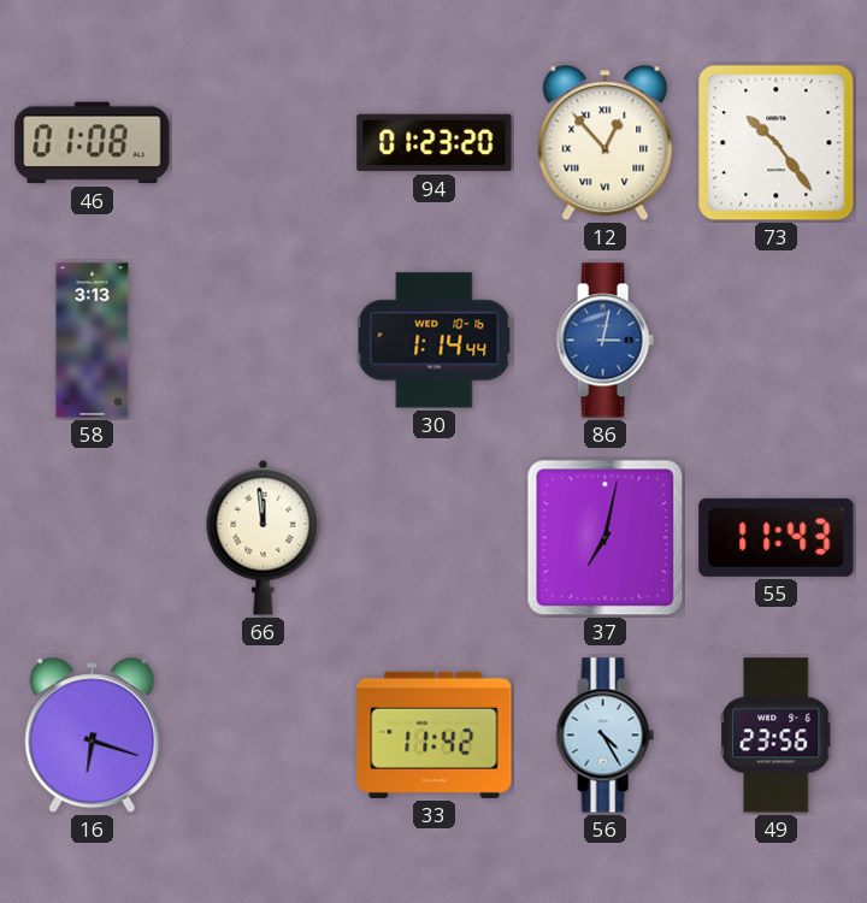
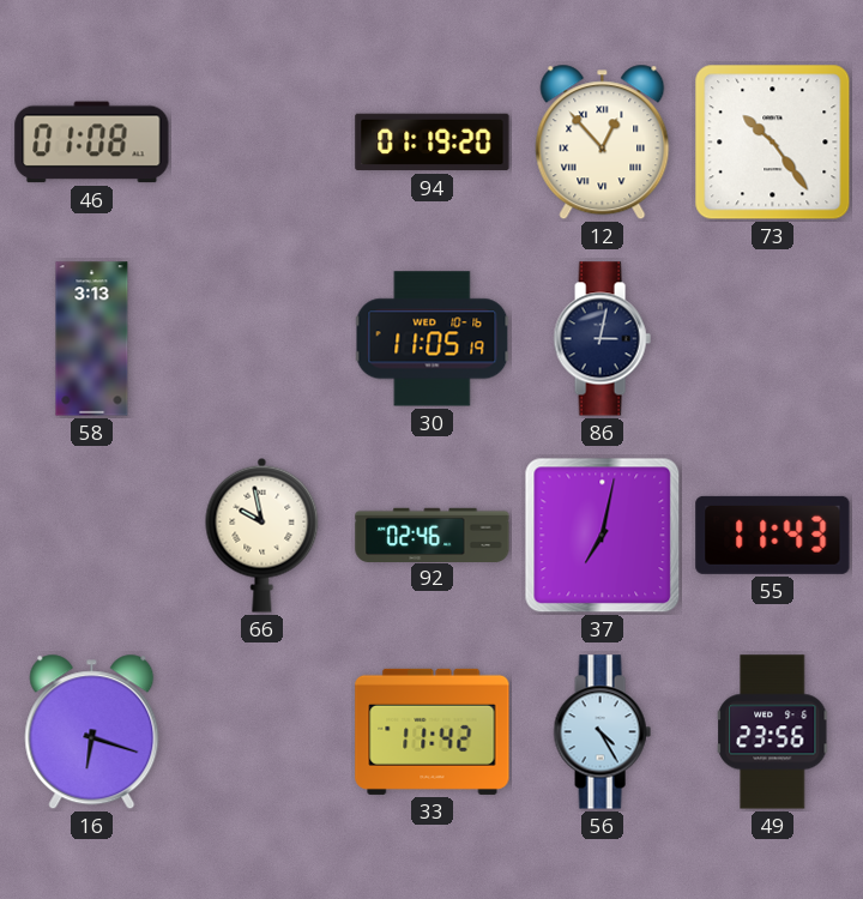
94: 01:23 -> 01:19
30: 1:14 -> 11:05
86 dial: blue -> navy
66: 11:59 -> 9:58
92: none -> 02:46
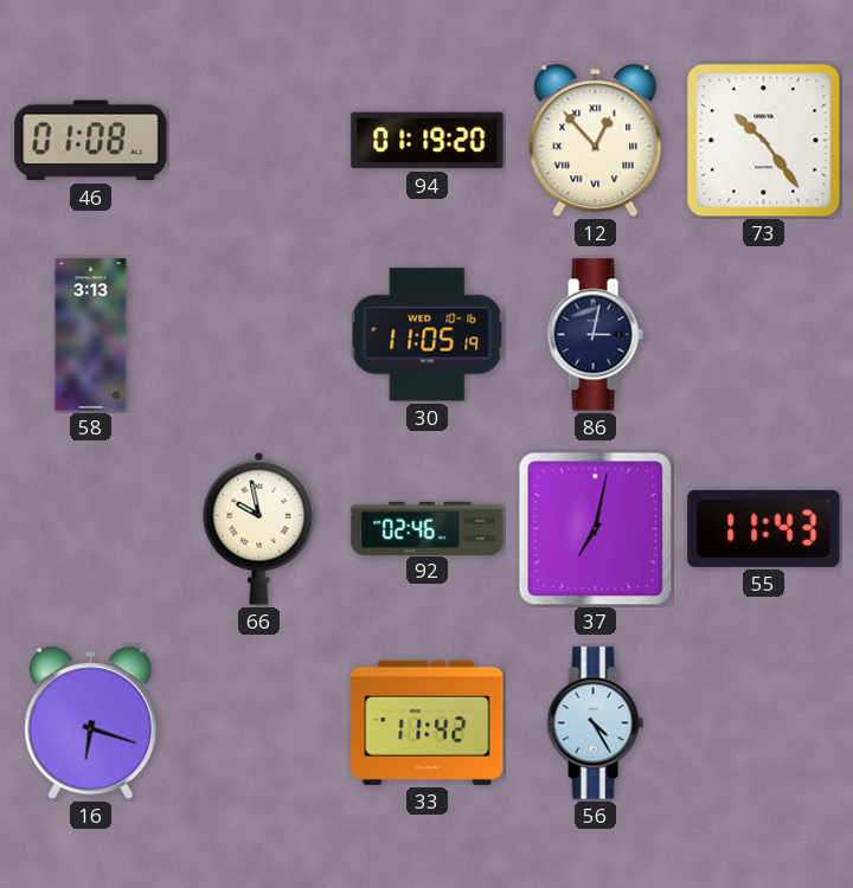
49: 23:56 -> none
